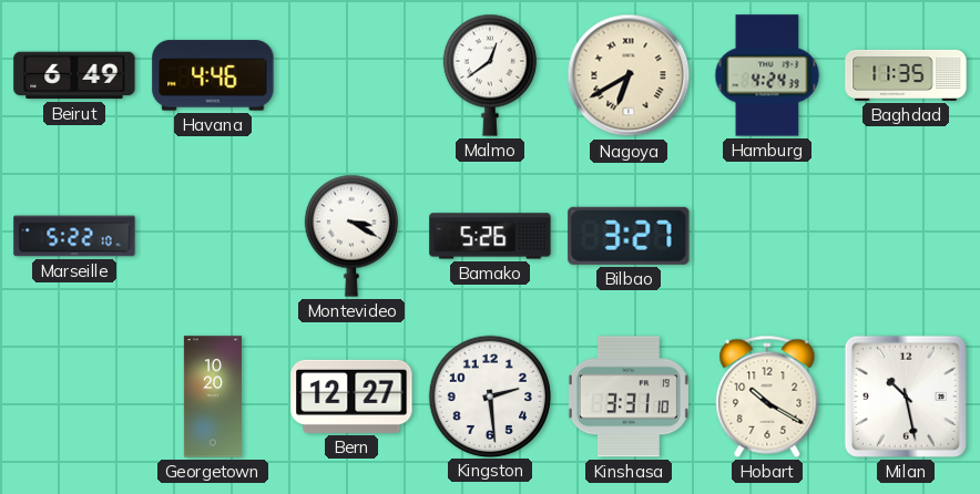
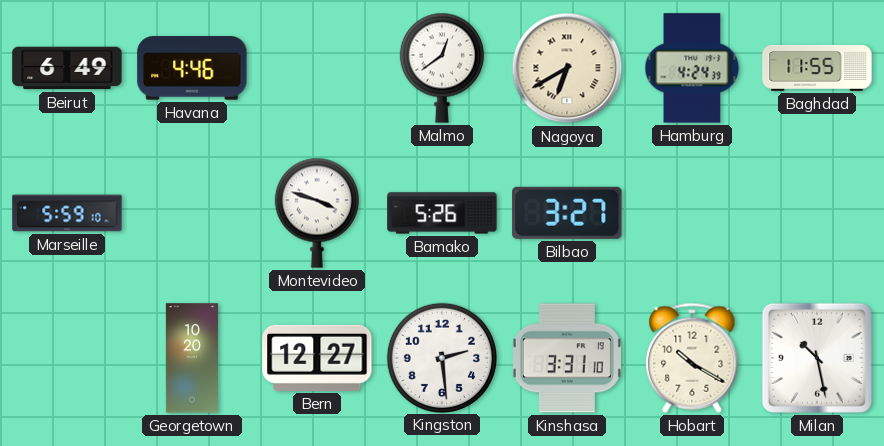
Baghdad: 11:35 -> 11:55
Marseille: 5:22 -> 5:59
Montevideo: 3:20 -> 3:48
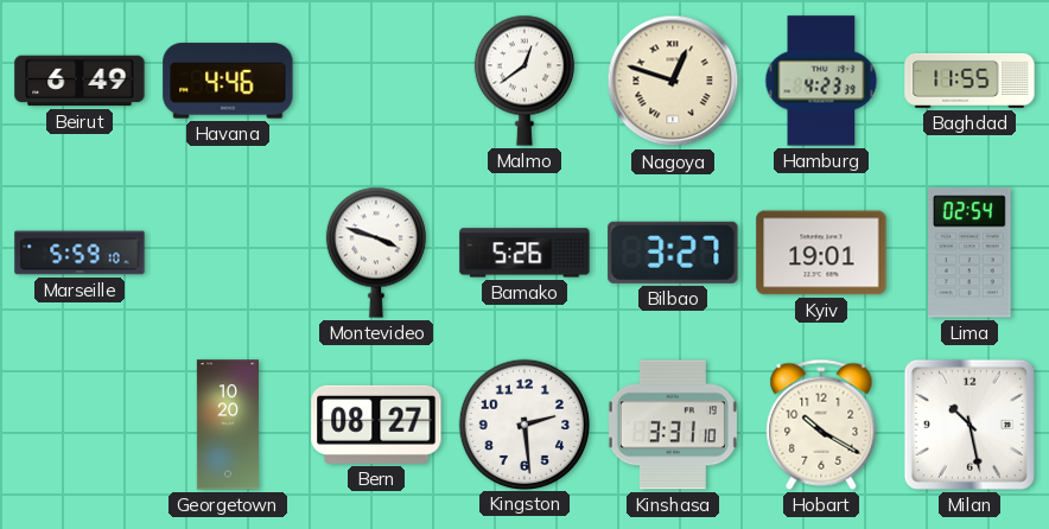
Nagoya: 6:40 -> 12:48
Hamburg: 4:24 -> 4:23
Kyiv: none -> 19:01
Lima: none -> 02:54
Bern: 12:27 -> 08:27
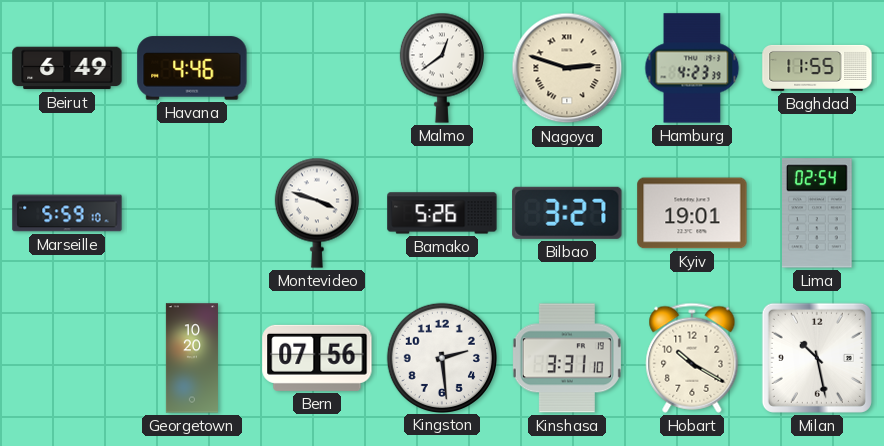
Nagoya: 12:48 -> 2:48
Bern: 08:27 -> 07:56
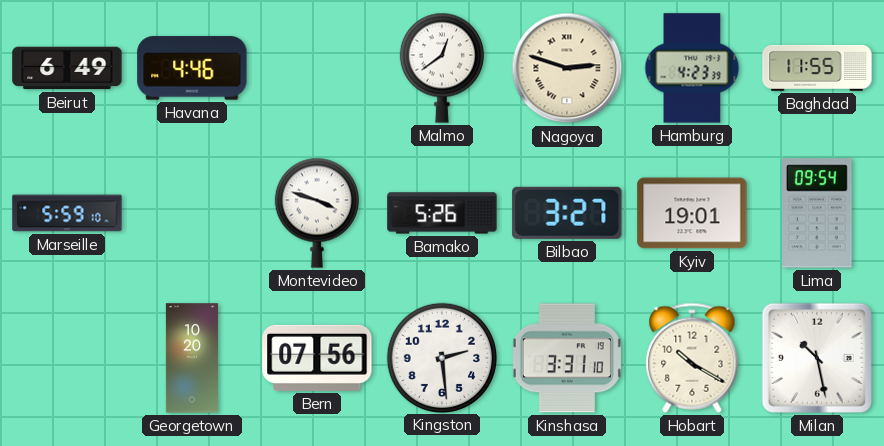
Lima: 02:54 -> 09:54
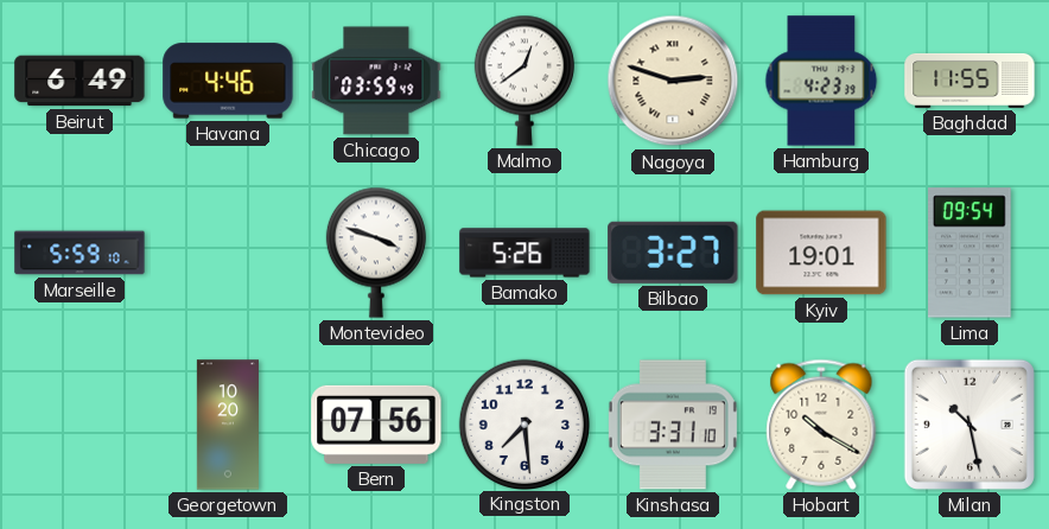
Chicago: none -> 03:59
Kingston: 2:29 -> 7:29
